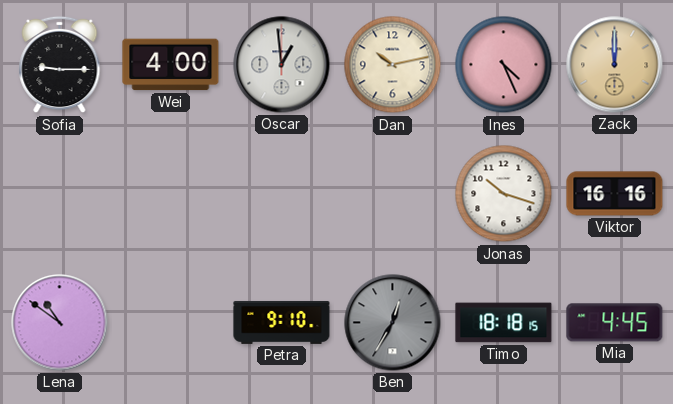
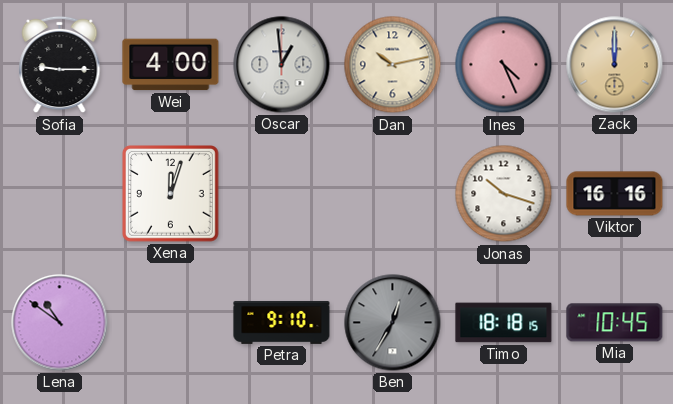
Xena: none -> 12:03
Mia: 4:45 -> 10:45
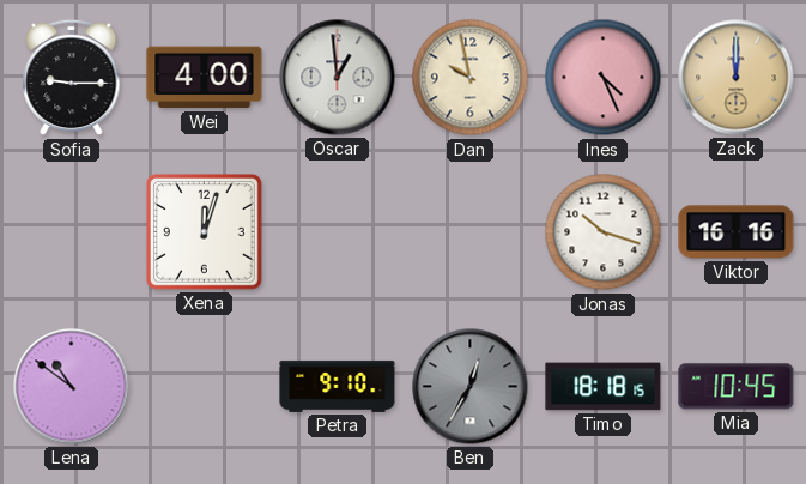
Dan: 10:13 -> 9:58
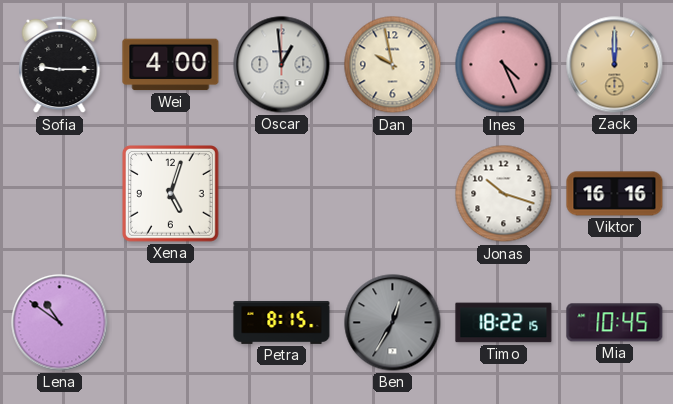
Xena: 12:03 -> 5:03
Petra: 9:10 -> 8:15
Timo: 18:18 -> 18:22
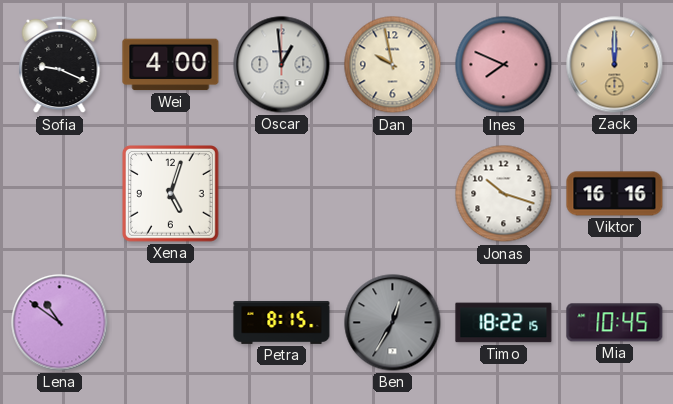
Sofia: 9:15 -> 9:19
Ines: 4:26 -> 7:49
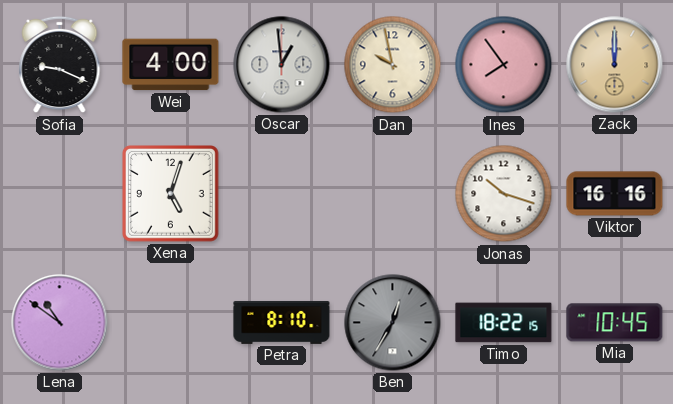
Ines: 7:49 -> 7:54
Petra: 8:15 -> 8:10
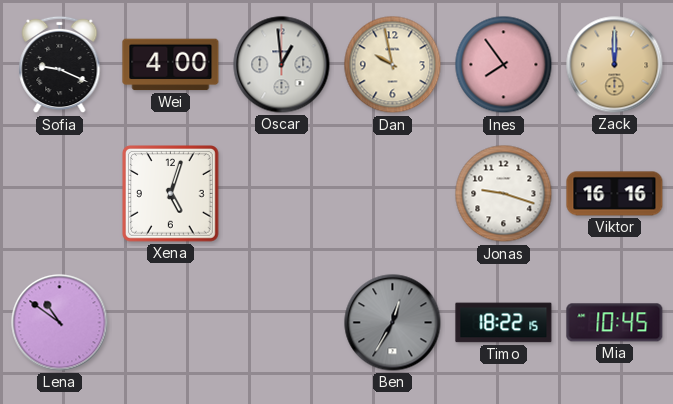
Jonas: 10:18 -> 9:18
Petra: 8:10 -> none
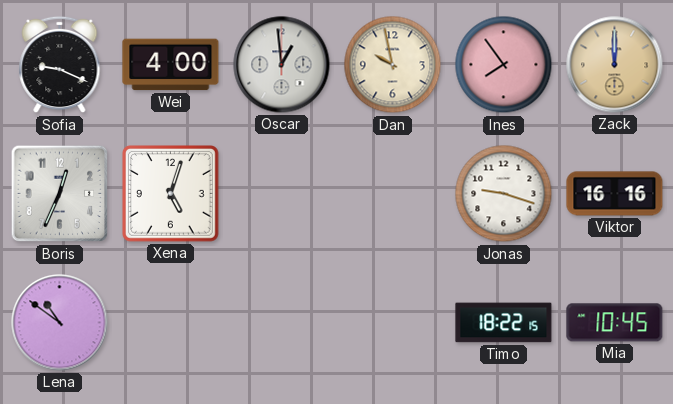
Boris: none -> 12:34
Ben: 12:35 -> none
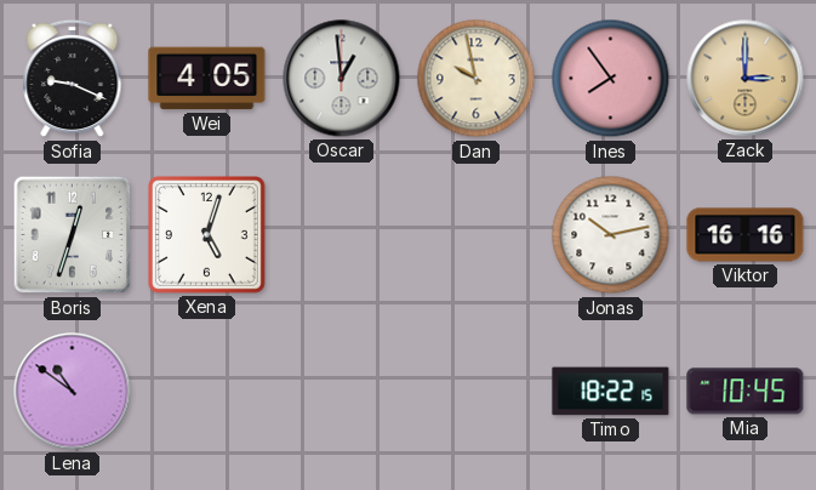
Wei: 4:00 -> 4:05
Zack: 12:00 -> 3:00
Boris: 12:34 -> 12:33
Jonas: 9:18 -> 10:13
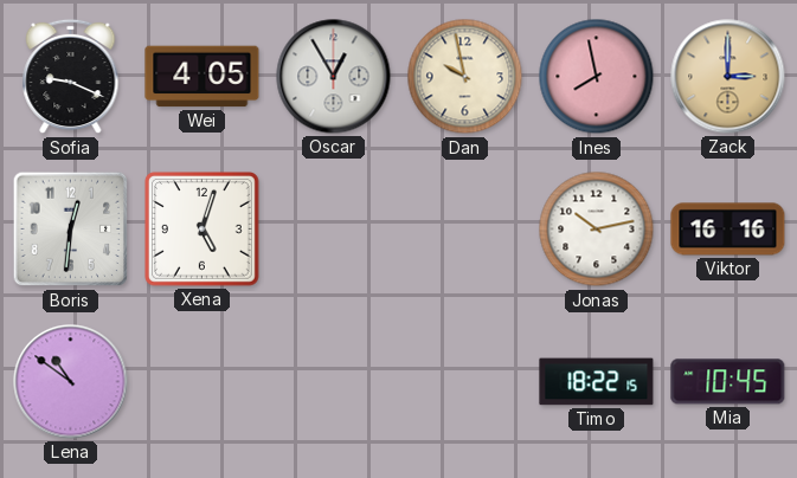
Oscar: 12:59 -> 12:55
Ines: 7:54 -> 7:58
Boris: 12:33 -> 12:31
